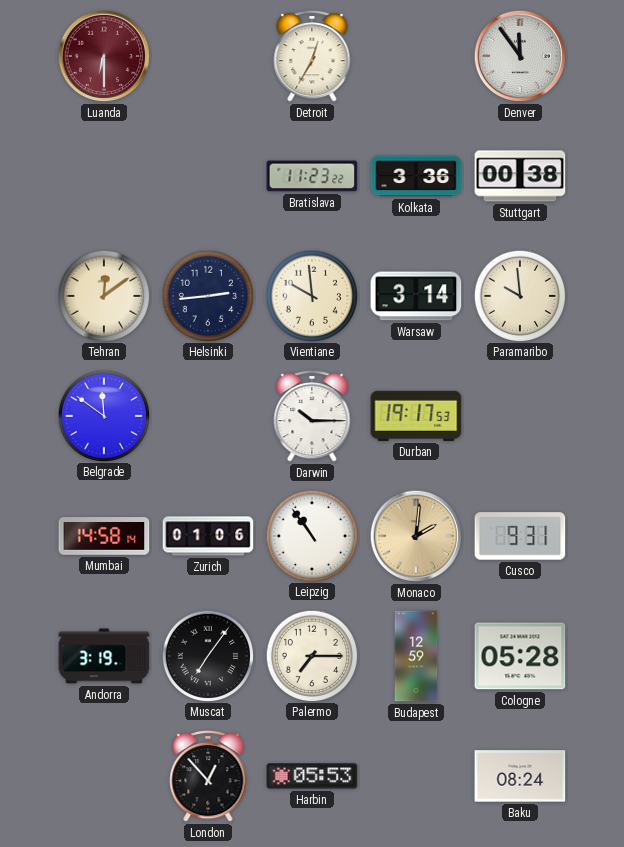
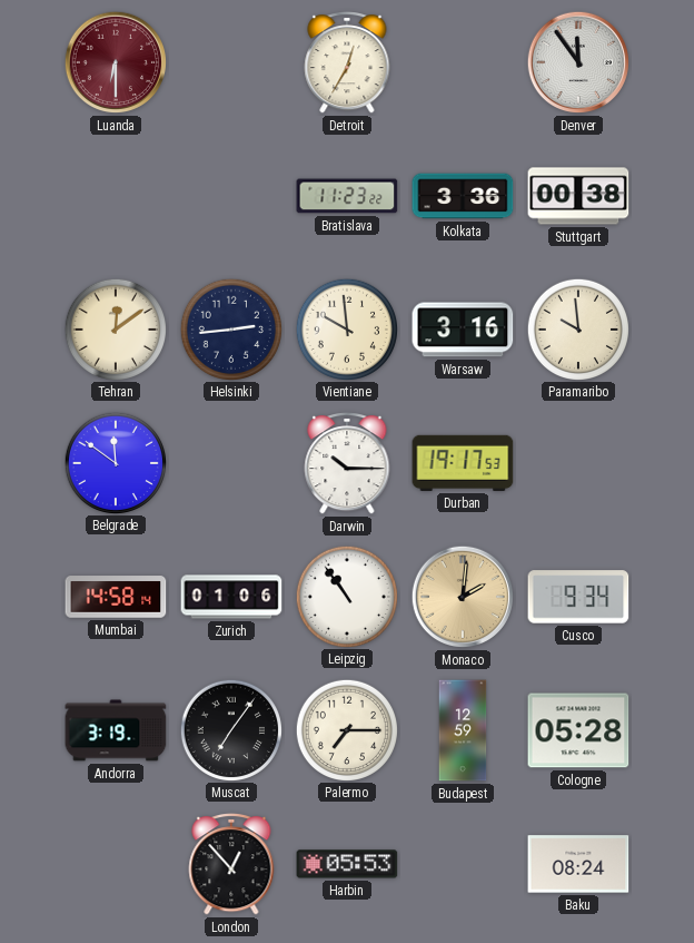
Warsaw: 3:14 -> 3:16
Cusco: 9:31 -> 9:34
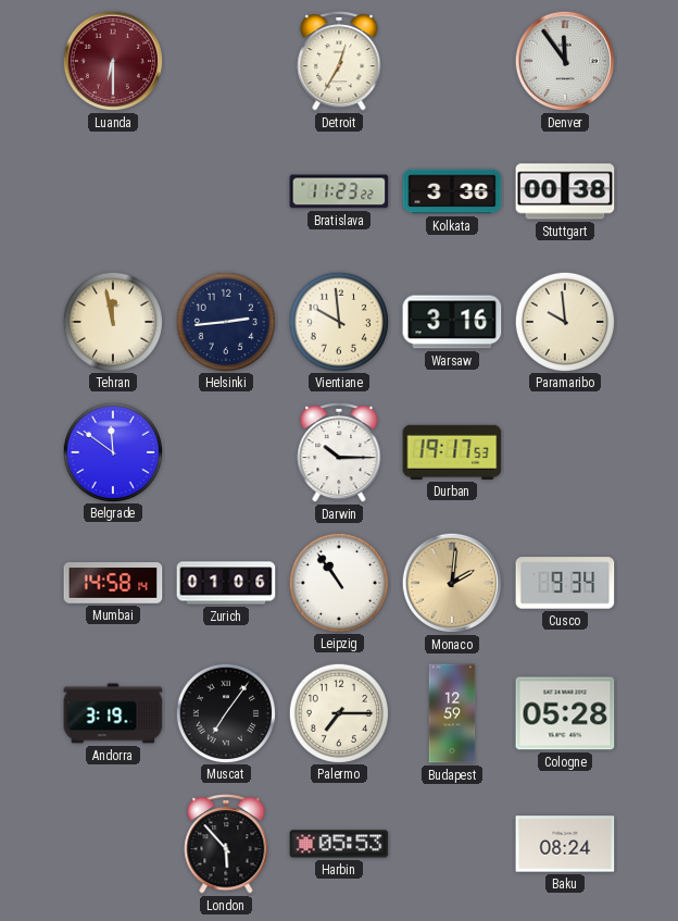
Tehran: 12:09 -> 11:58
London: 12:53 -> 5:53
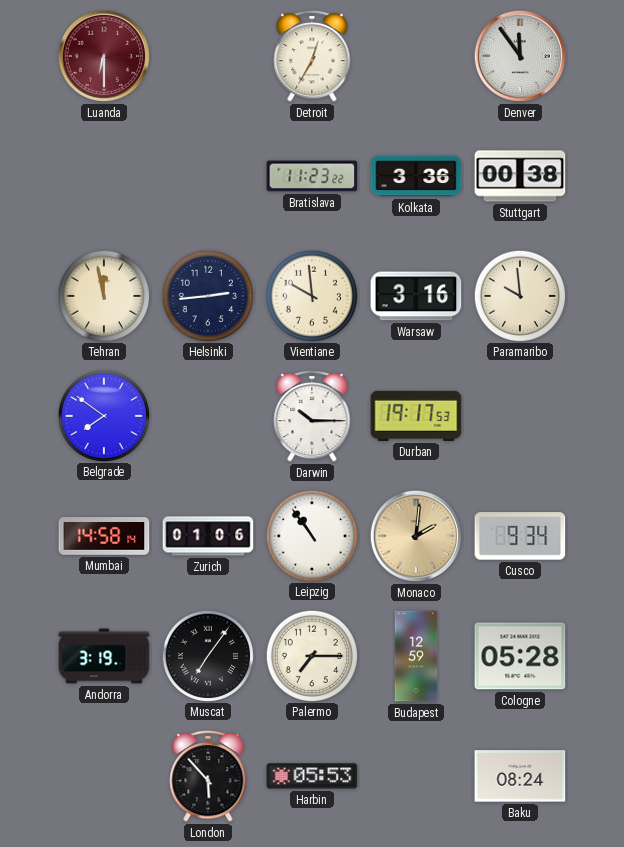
Belgrade: 11:51 -> 7:51
